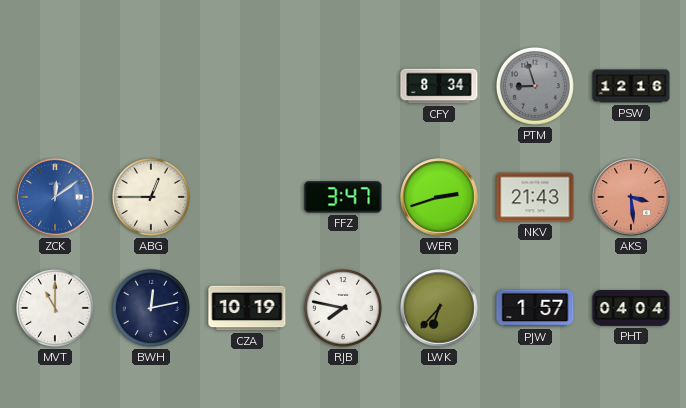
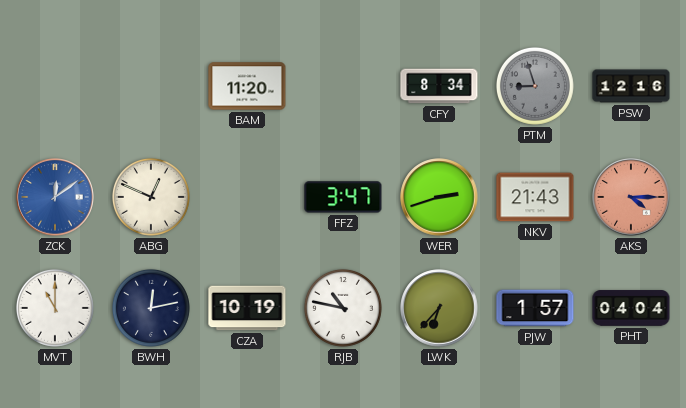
BAM: none -> 11:20
ABG: 12:45 -> 12:49
AKS: 3:29 -> 4:15
RJB: 7:47 -> 10:47
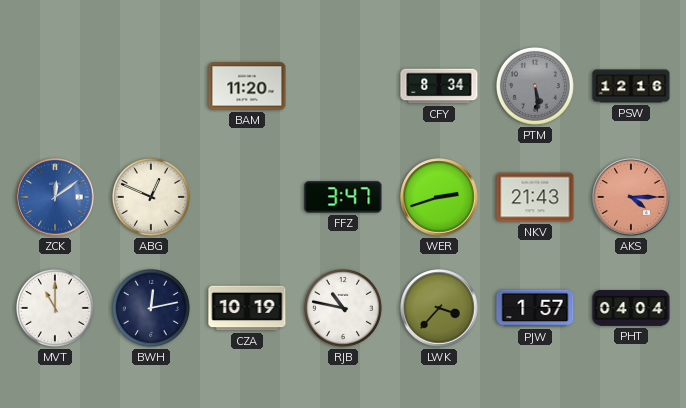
PTM: 8:57 -> 5:29
LWK: 6:37 -> 3:37
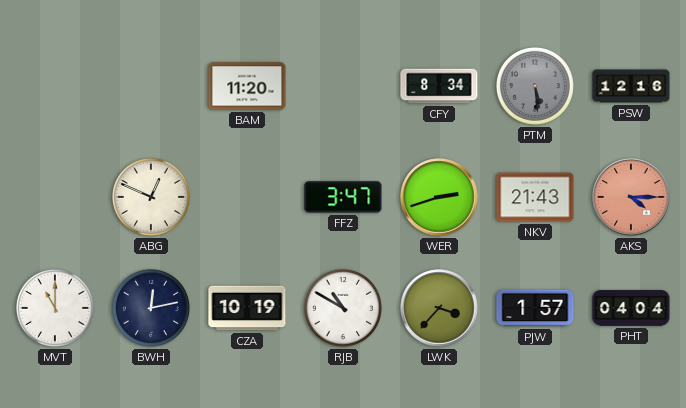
ZCK: 12:09 -> none
RJB: 10:47 -> 10:50
